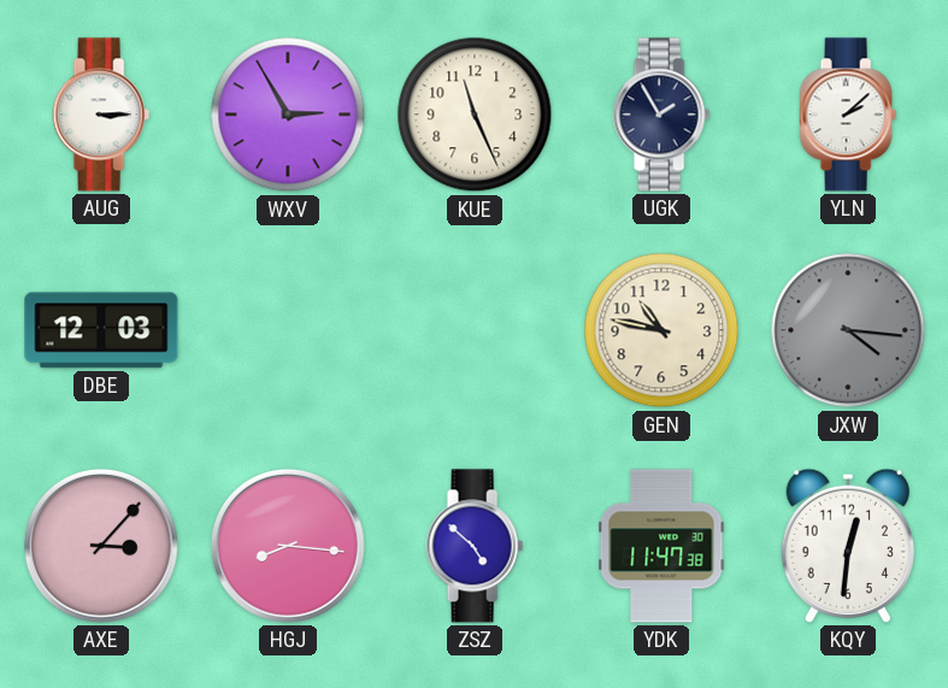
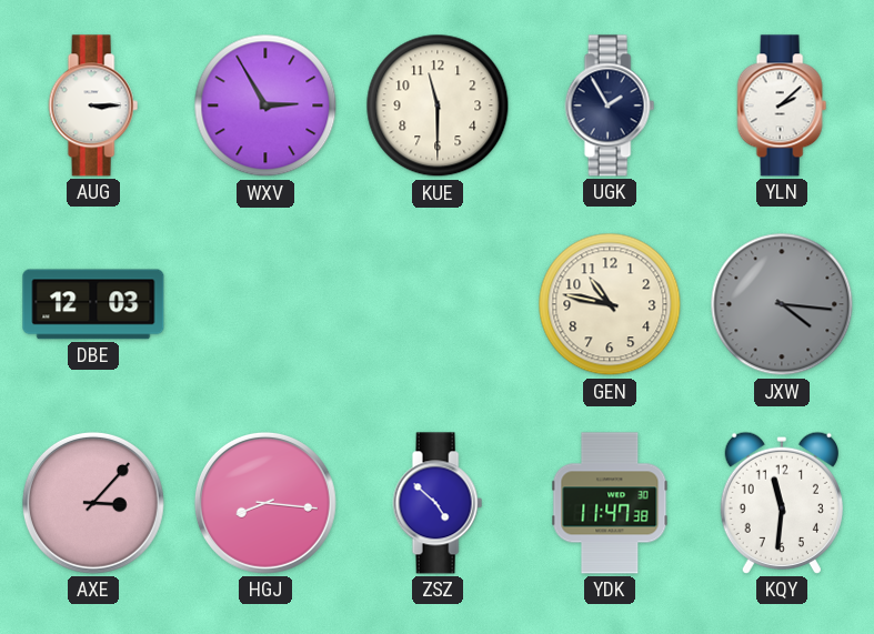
KUE: 11:26 -> 11:30
KQY: 12:31 -> 11:31
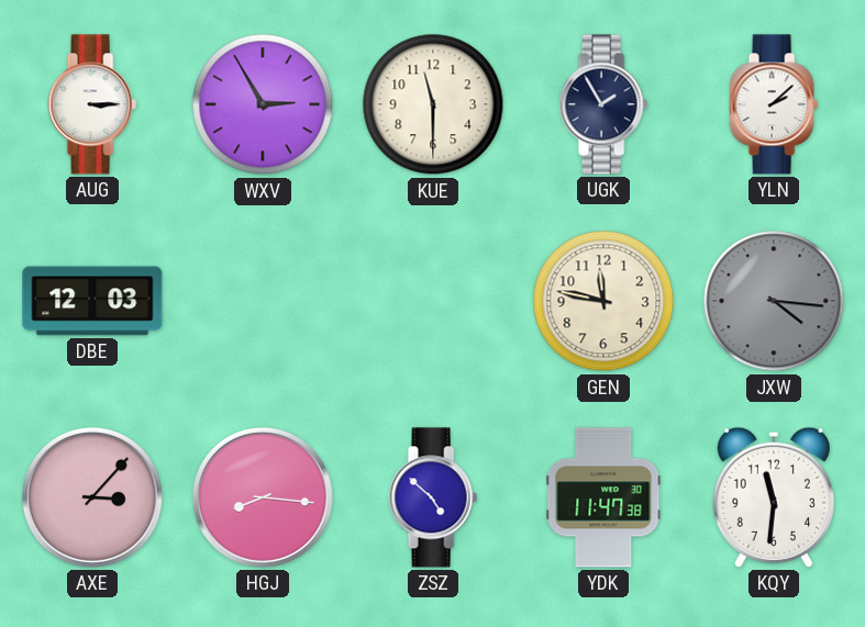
GEN: 10:47 -> 11:47
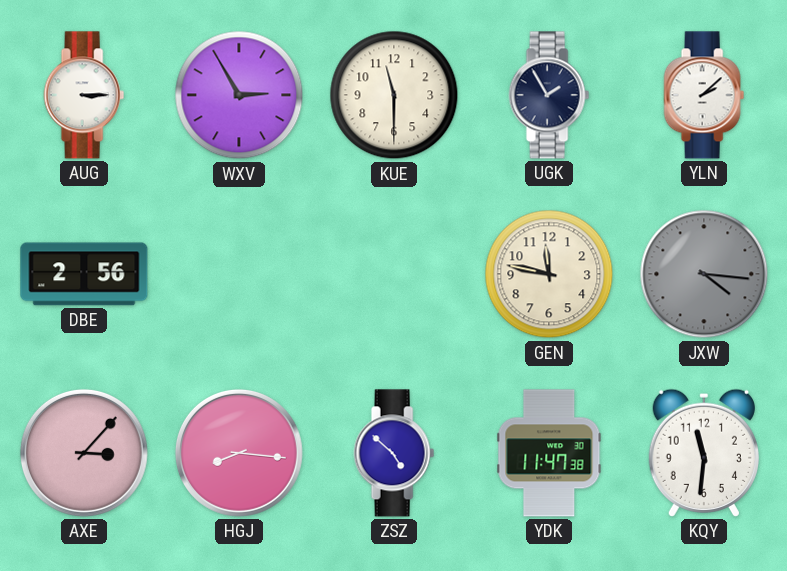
DBE: 12:03 -> 2:56
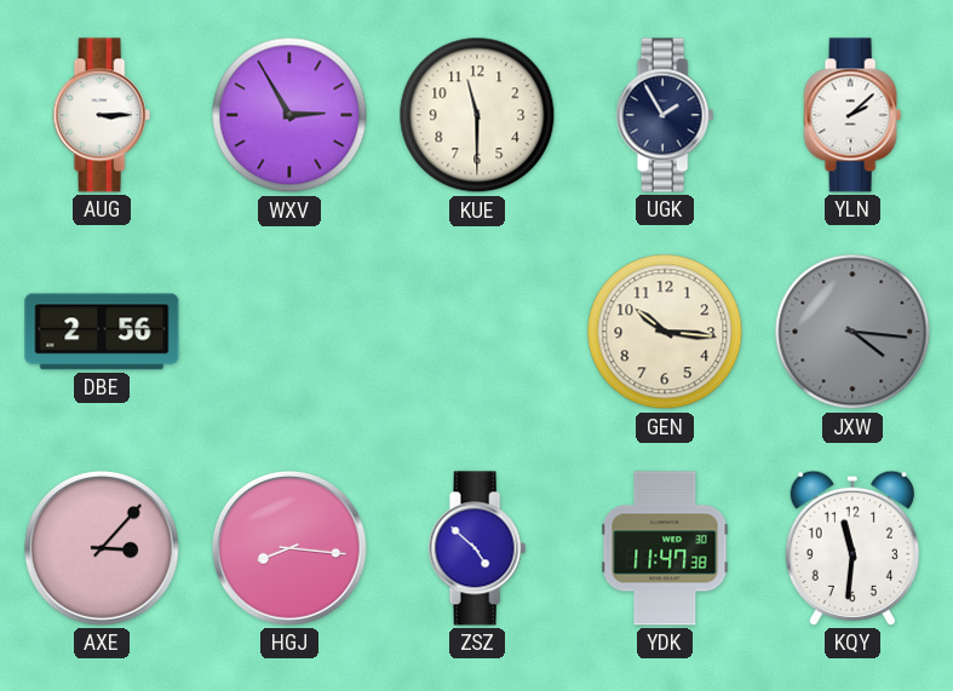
GEN: 11:47 -> 10:16
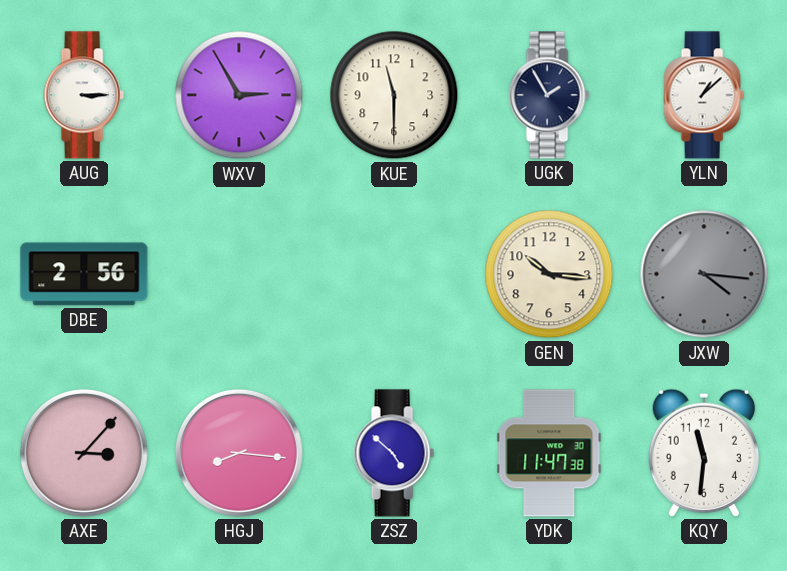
YLN: 2:08 -> 1:08
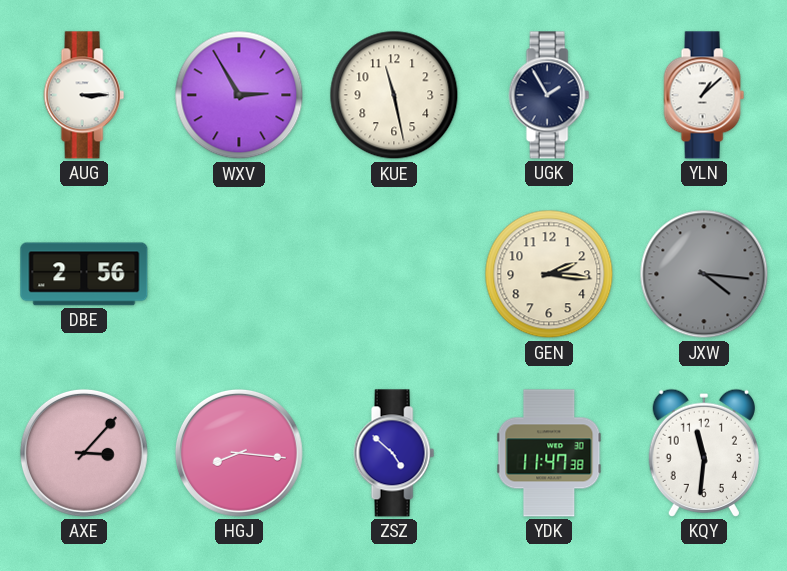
KUE: 11:30 -> 11:28
GEN: 10:16 -> 2:16
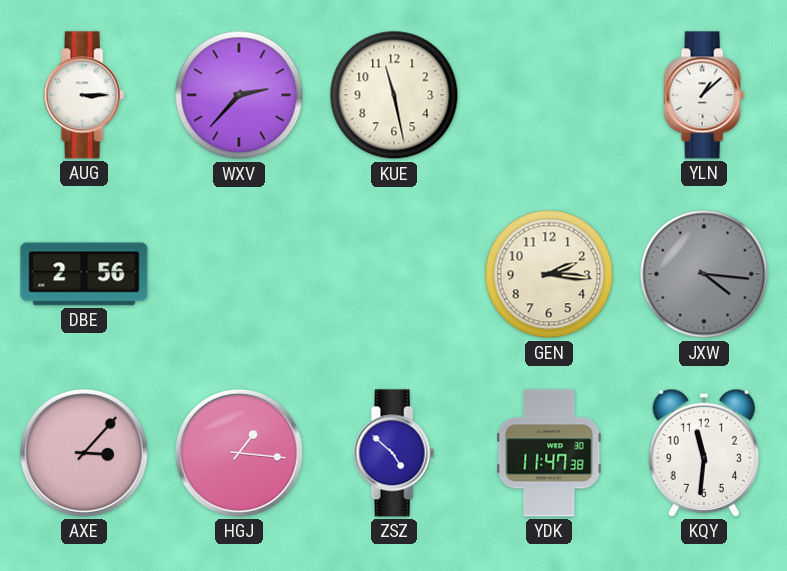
WXV: 2:55 -> 2:37
UGK: 1:55 -> none
HGJ: 8:16 -> 1:16
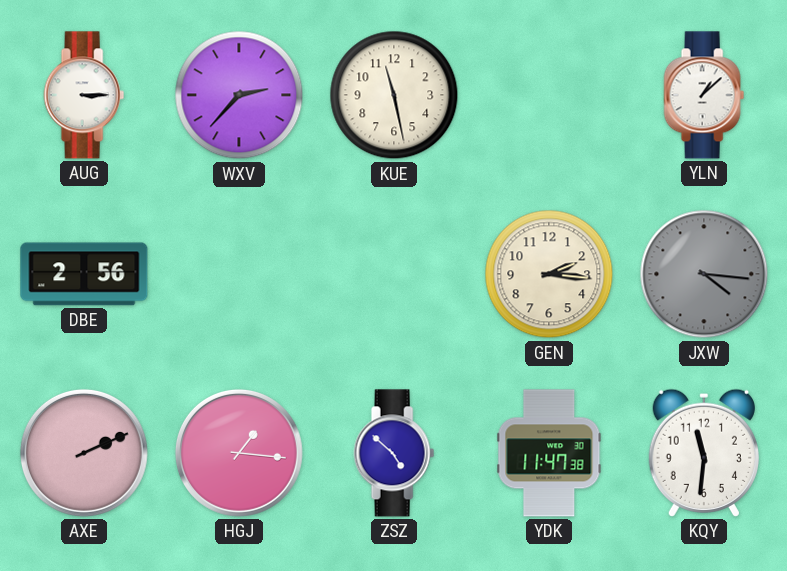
AXE: 3:07 -> 2:11
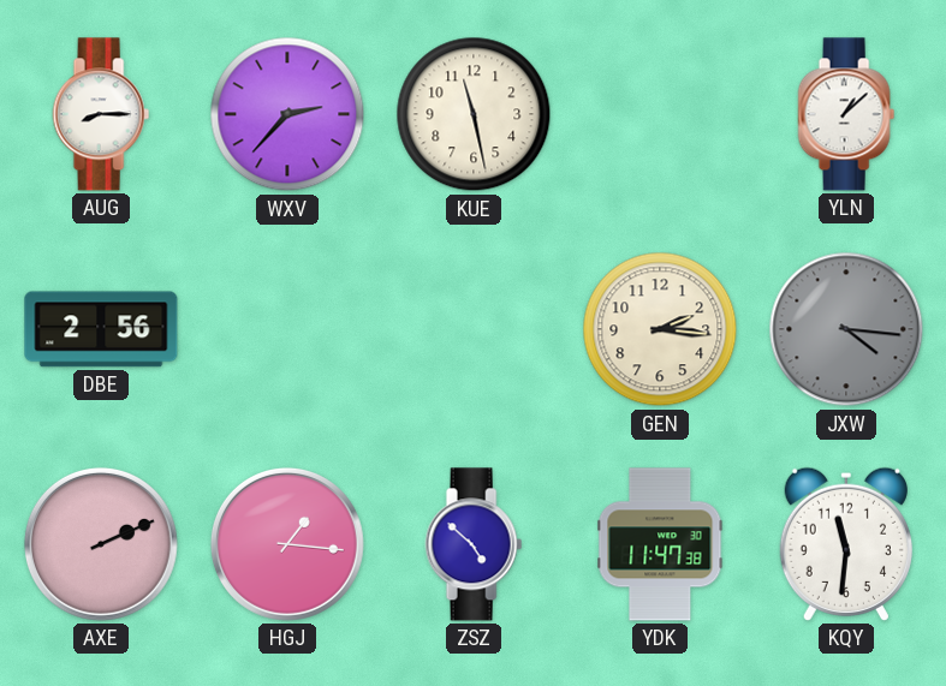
AUG: 3:15 -> 8:15
